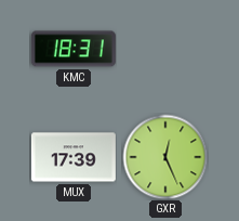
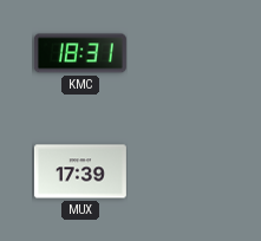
GXR: 12:26 -> none
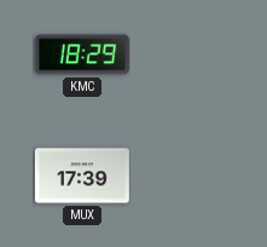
KMC: 18:31 -> 18:29
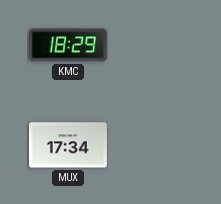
MUX: 17:39 -> 17:34
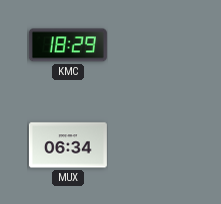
MUX: 17:34 -> 06:34
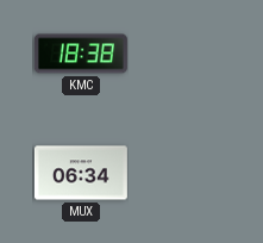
KMC: 18:29 -> 18:38
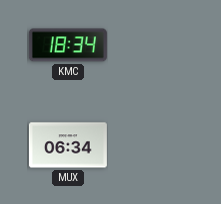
KMC: 18:38 -> 18:34
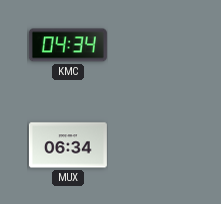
KMC: 18:34 -> 04:34
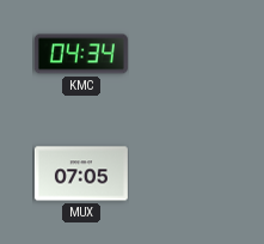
MUX: 06:34 -> 07:05
